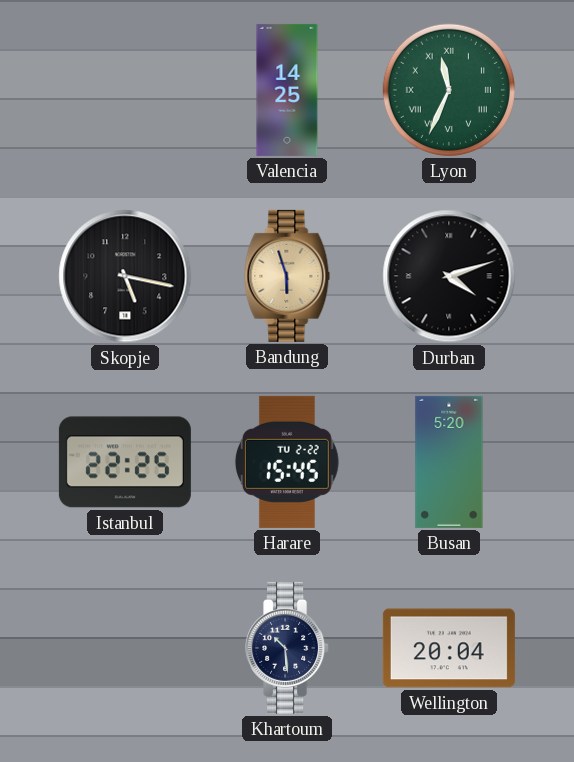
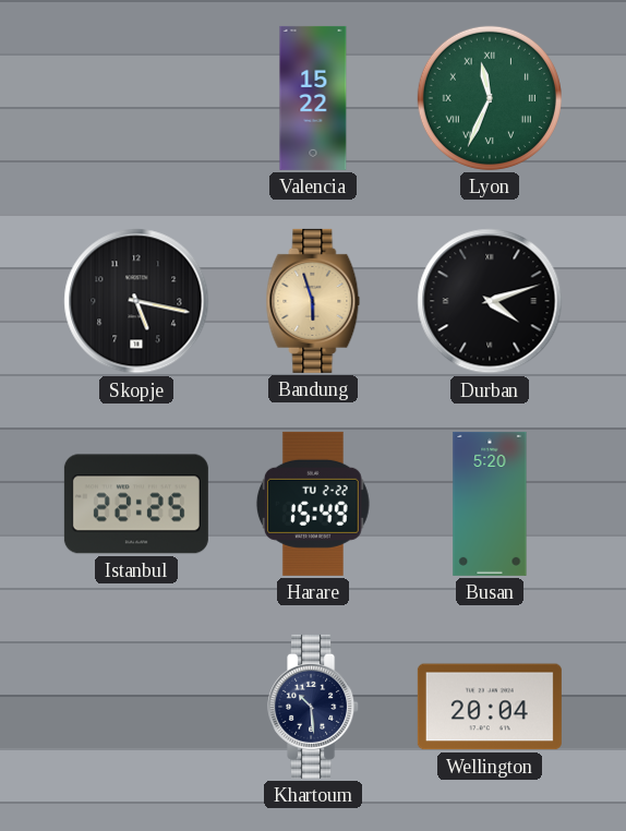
Valencia: 14:25 -> 15:22
Harare: 15:45 -> 15:49
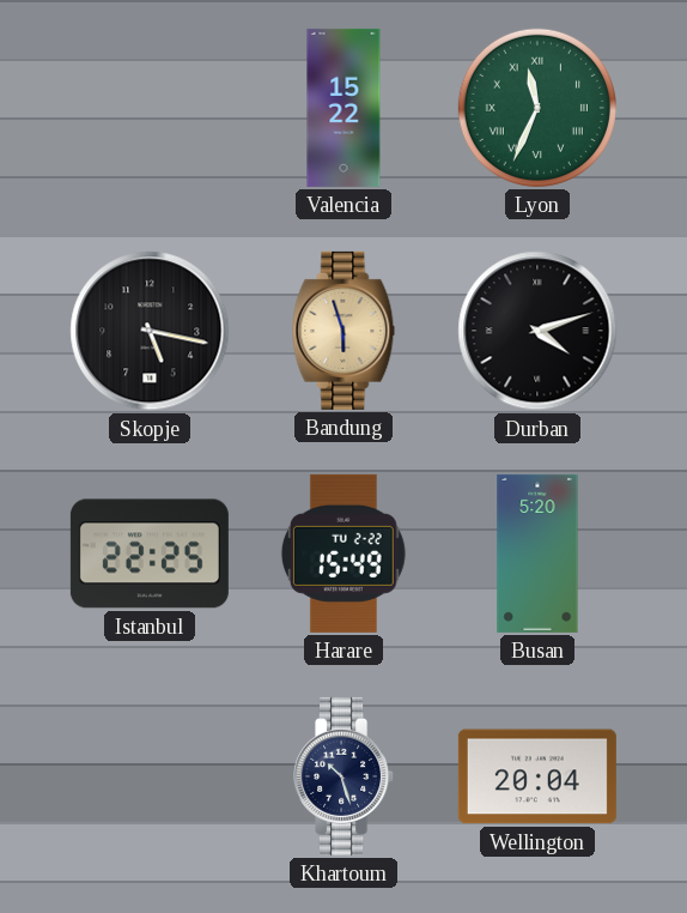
Khartoum: 10:29 -> 10:27
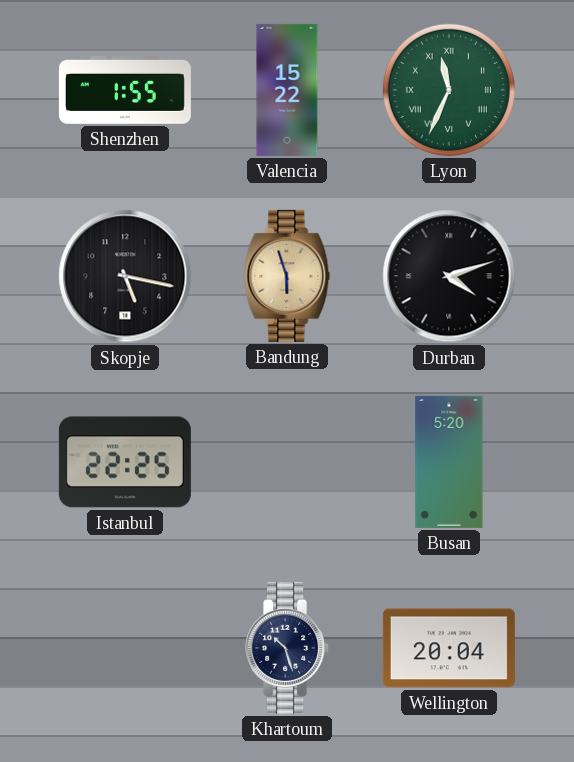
Shenzhen: none -> 1:55
Harare: 15:49 -> none
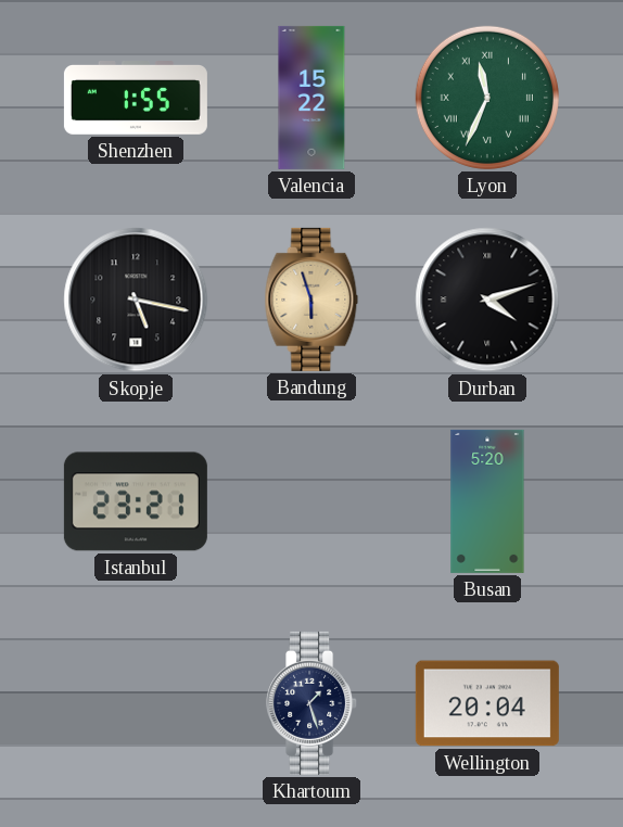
Istanbul: 22:25 -> 23:21
Khartoum: 10:27 -> 1:27
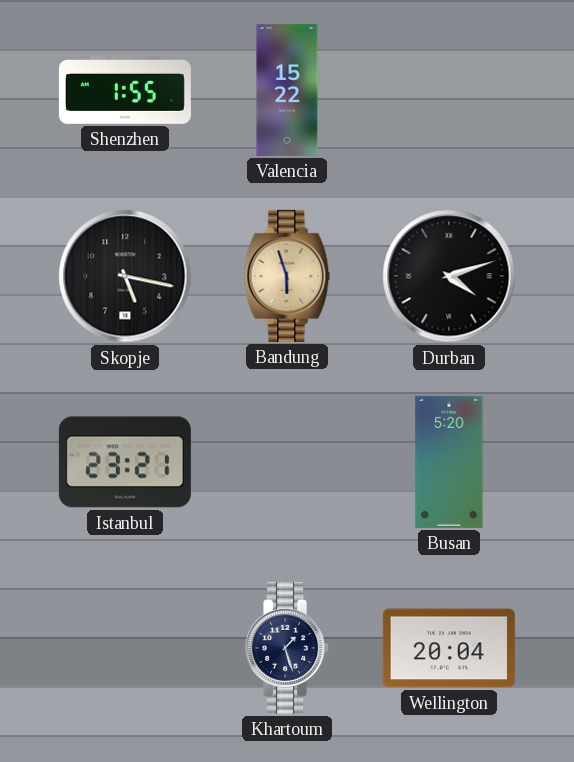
Lyon: 11:34 -> none
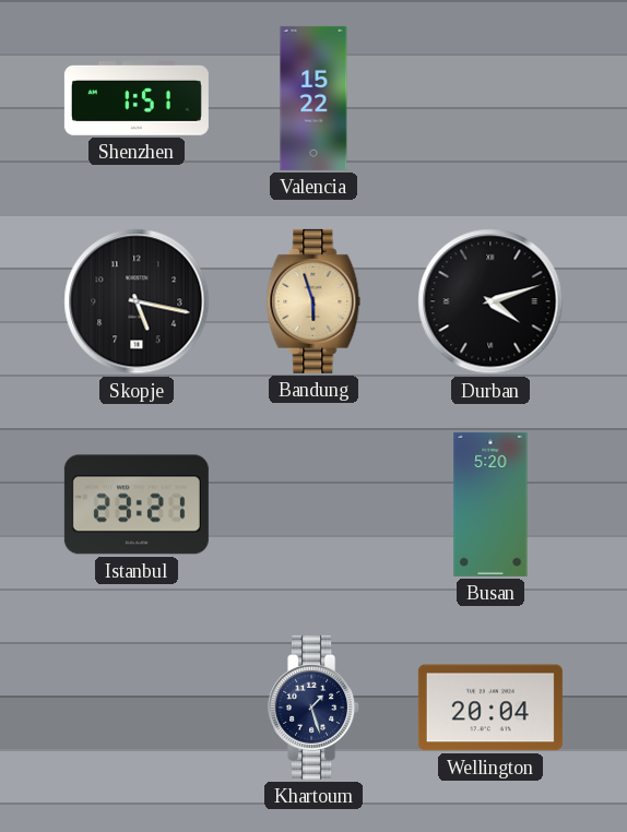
Shenzhen: 1:55 -> 1:51
